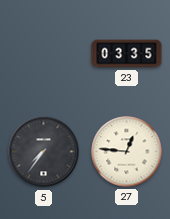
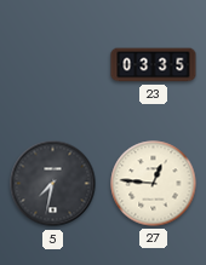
5: 7:36 -> 7:32
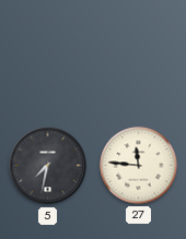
23: 03:35 -> none
27: 12:46 -> 11:46
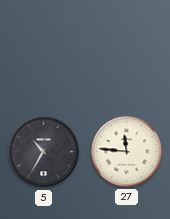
5: 7:32 -> 10:35
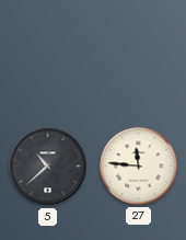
5: 10:35 -> 10:38
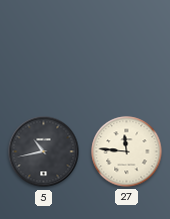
5: 10:38 -> 10:43
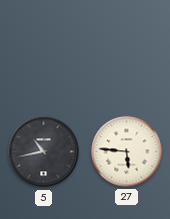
27: 11:46 -> 5:46
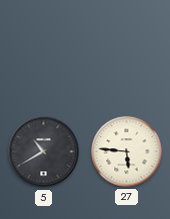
5: 10:43 -> 10:40
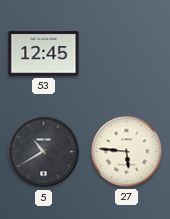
53: none -> 12:45
